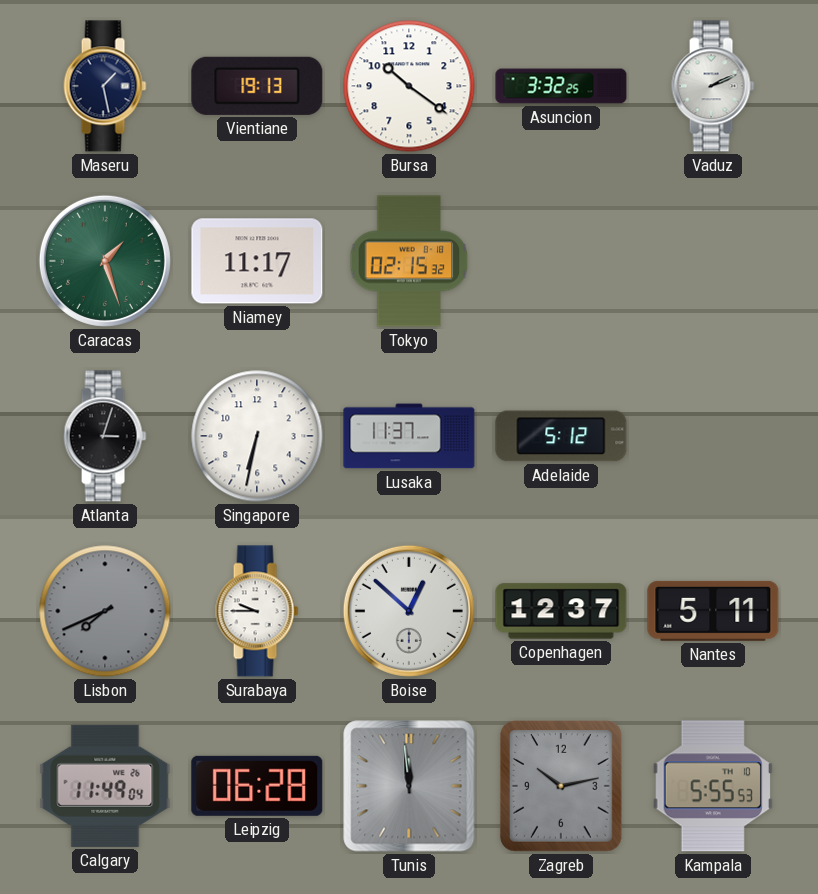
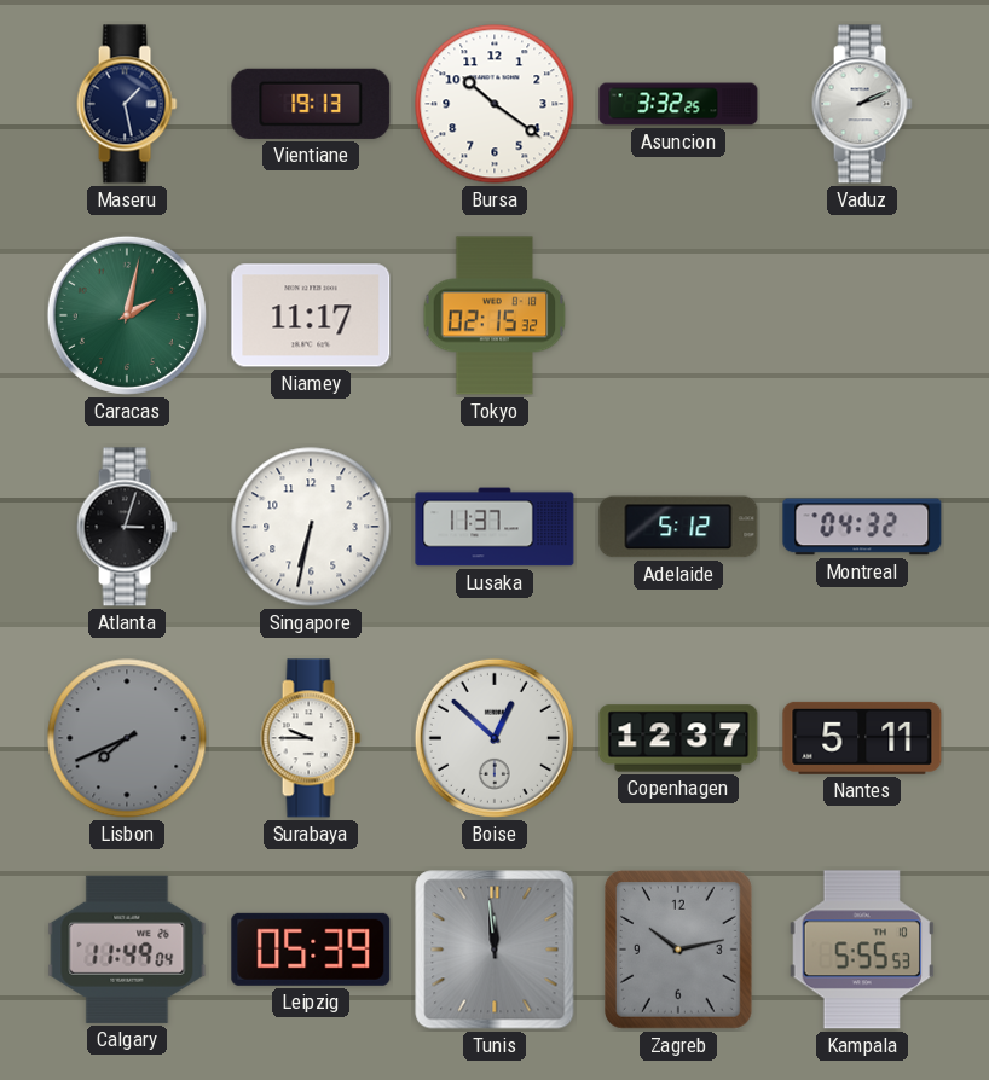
Caracas: 1:27 -> 2:02
Montreal: none -> 04:32
Leipzig: 06:28 -> 05:39
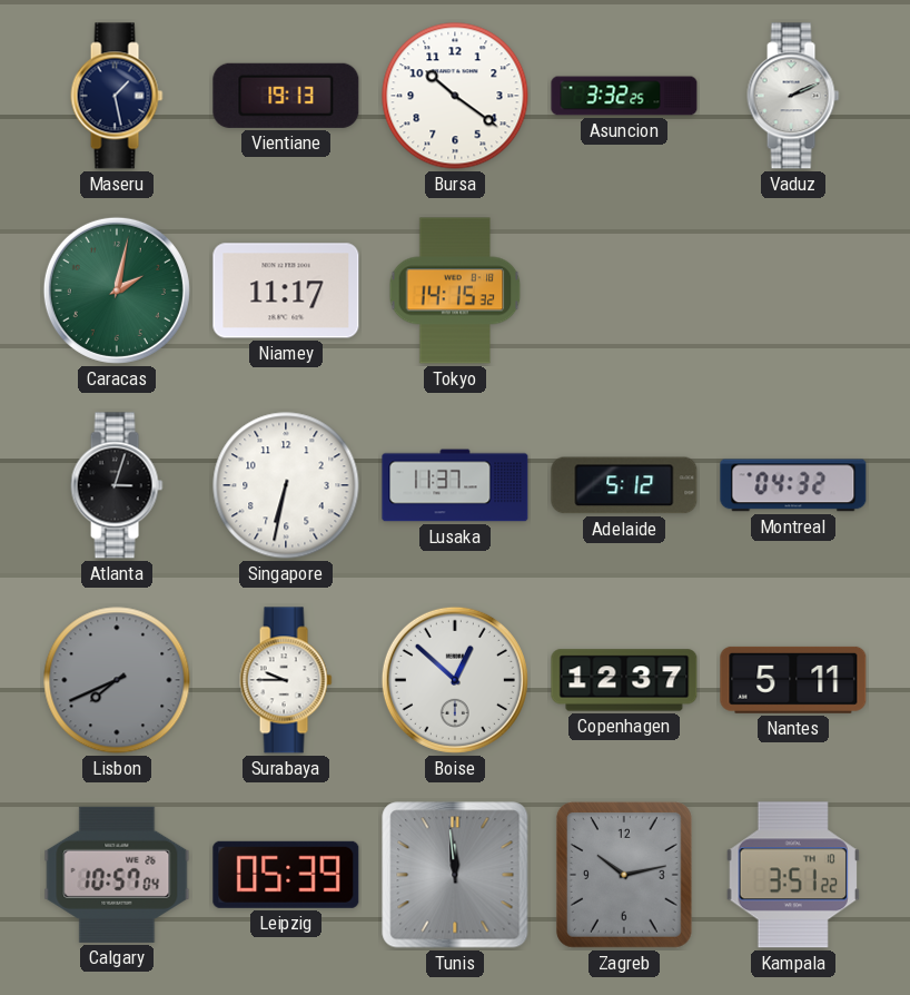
Tokyo: 02:15 -> 14:15
Calgary: 11:49 -> 10:57
Kampala: 5:55 -> 3:51
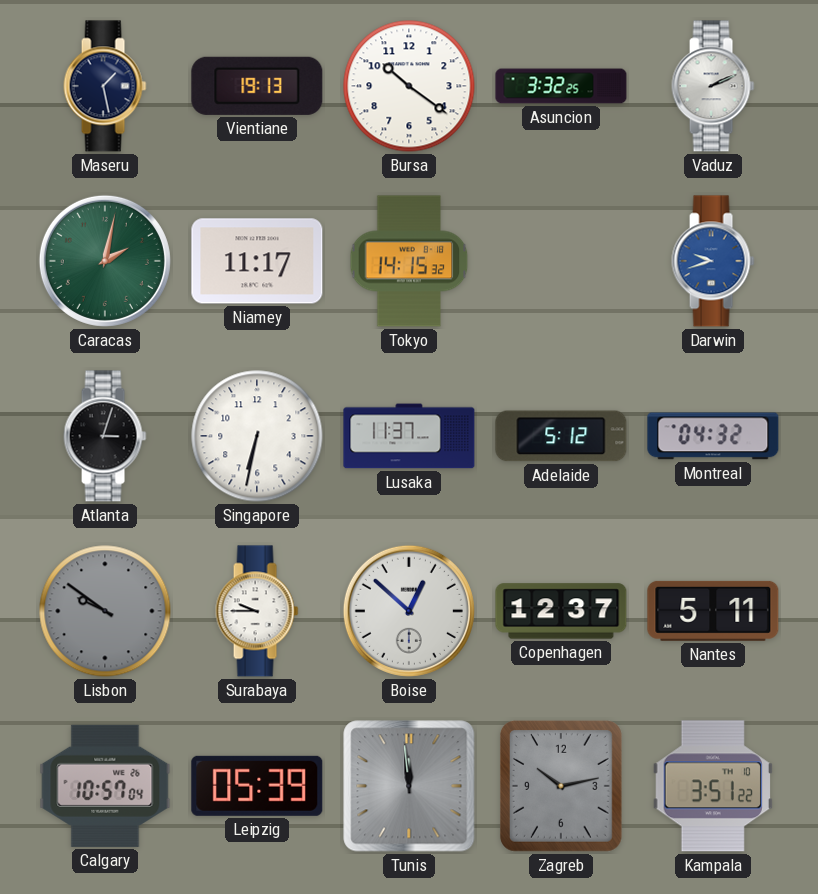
Darwin: none -> 9:42
Lisbon: 7:41 -> 9:51
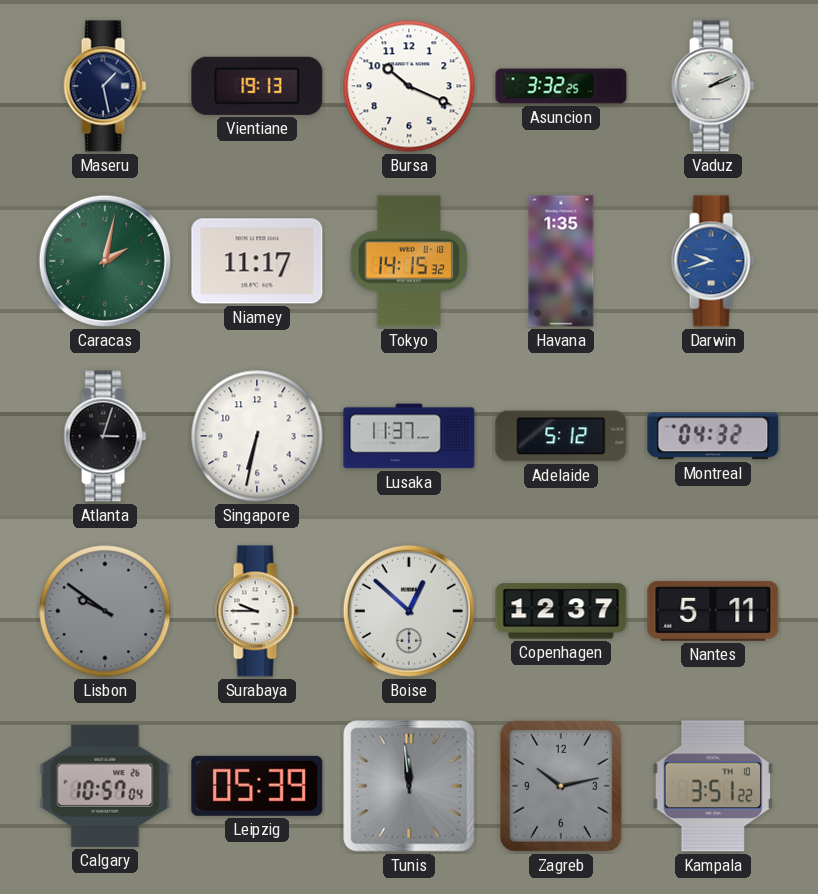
Bursa: 10:21 -> 10:19
Havana: none -> 1:35
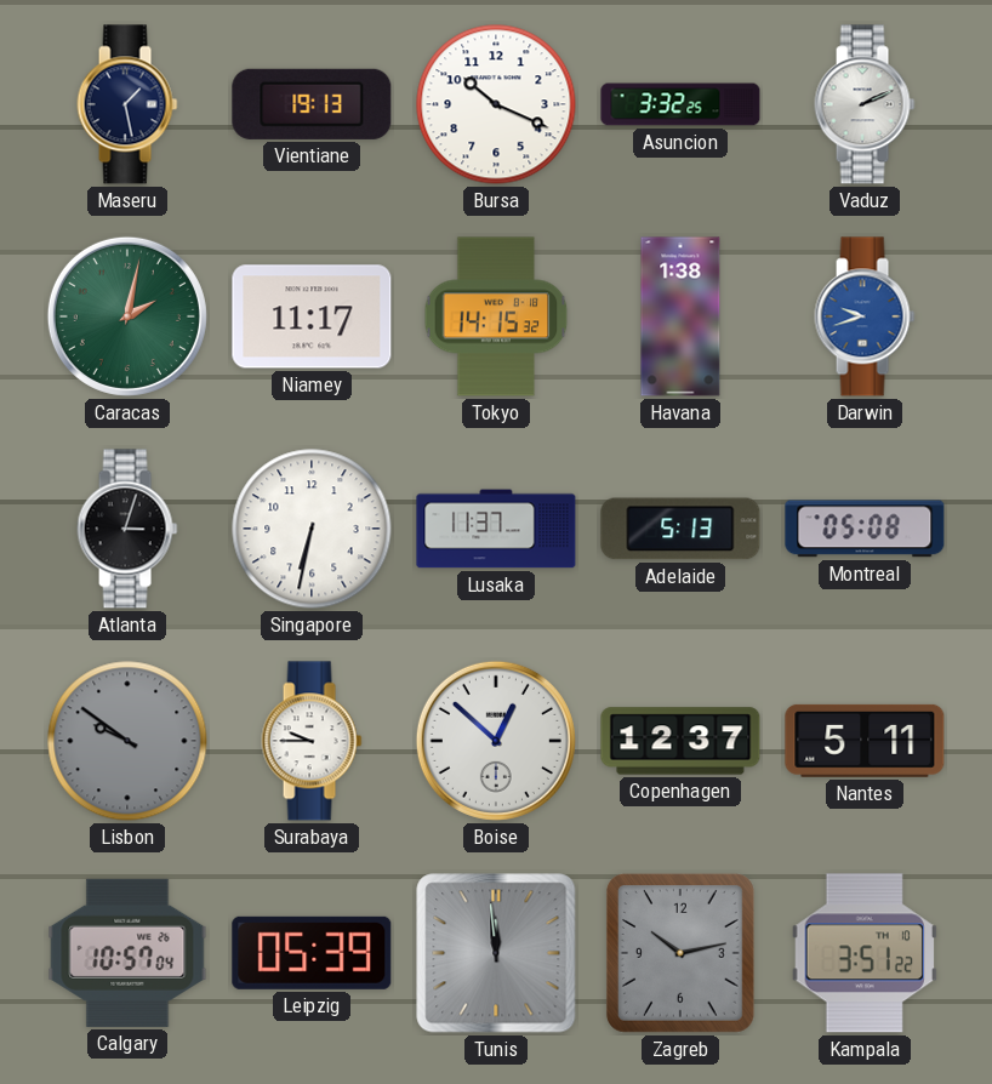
Havana: 1:35 -> 1:38
Adelaide: 5:12 -> 5:13
Montreal: 04:32 -> 05:08
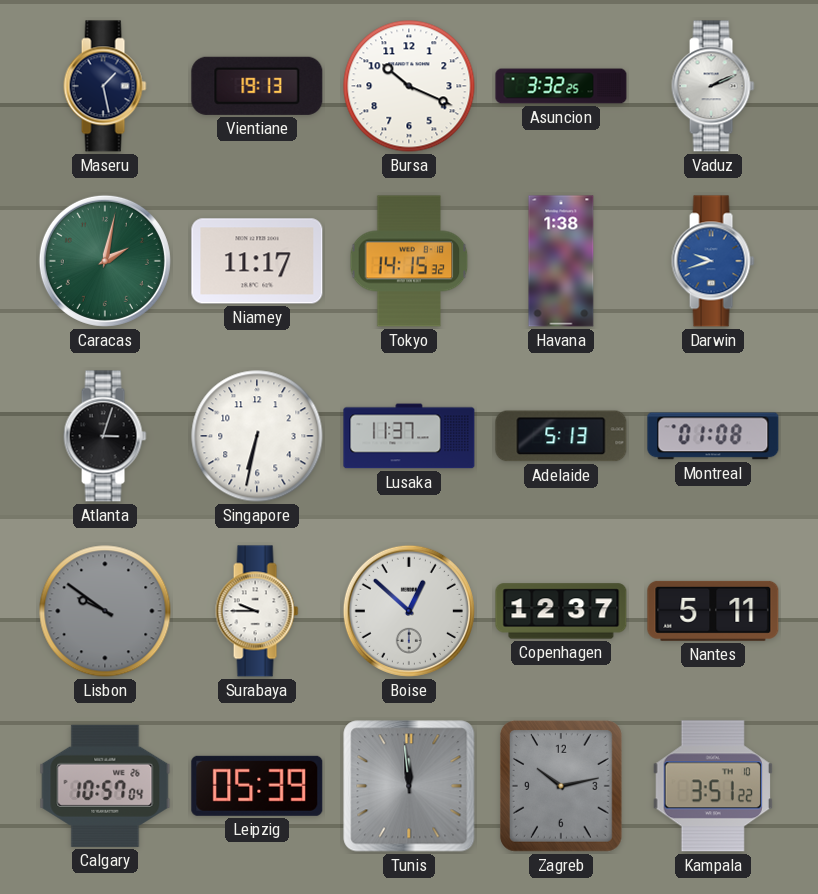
Montreal: 05:08 -> 01:08
